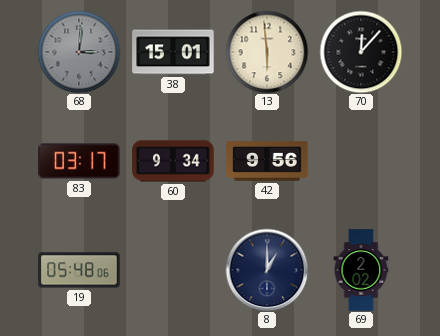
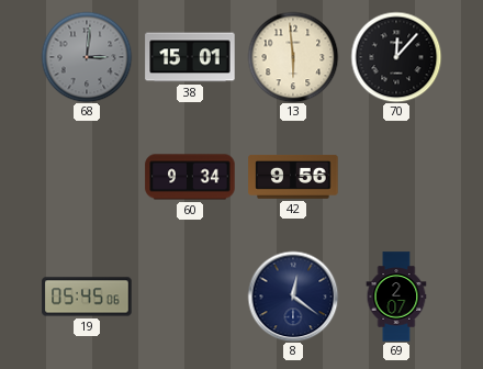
83: 03:17 -> none
19: 05:48 -> 05:45
8: 1:00 -> 12:21
69: 2:02 -> 2:07
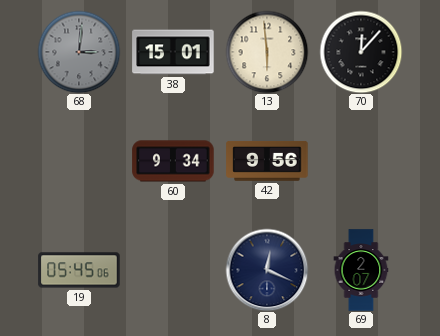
8: 12:21 -> 12:19
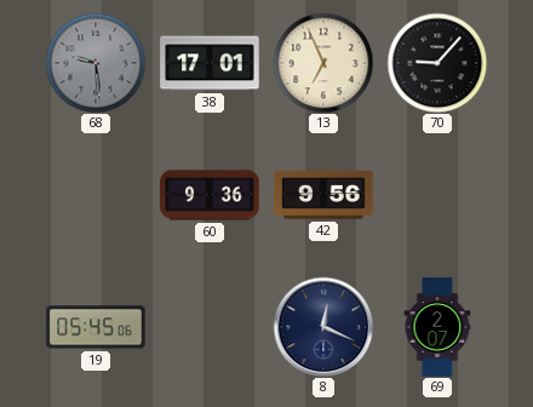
68: 3:01 -> 9:29
38: 15:01 -> 17:01
13: 5:59 -> 6:56
70: 12:07 -> 9:07
60: 9:34 -> 9:36
